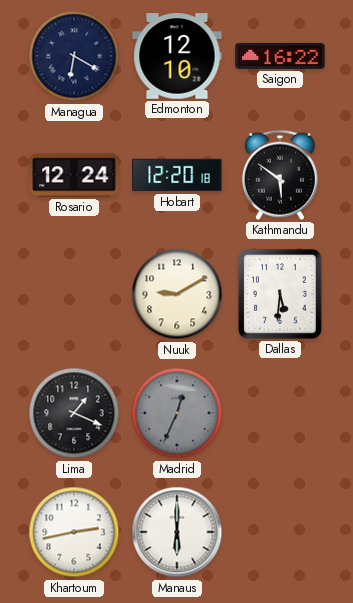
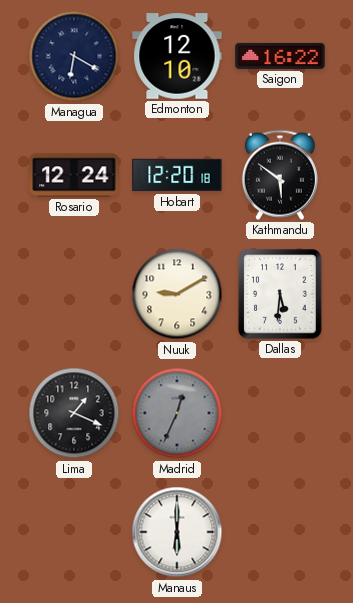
Khartoum: 2:43 -> none
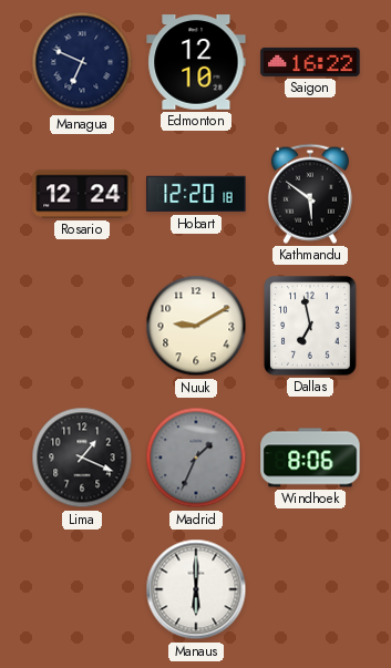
Managua: 6:20 -> 6:49
Dallas: 5:31 -> 6:58
Madrid: 12:34 -> 1:34
Windhoek: none -> 8:06
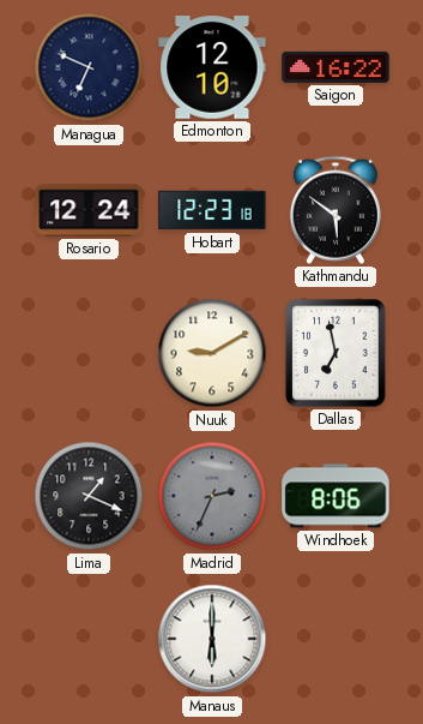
Hobart: 12:20 -> 12:23
Madrid: 1:34 -> 2:34
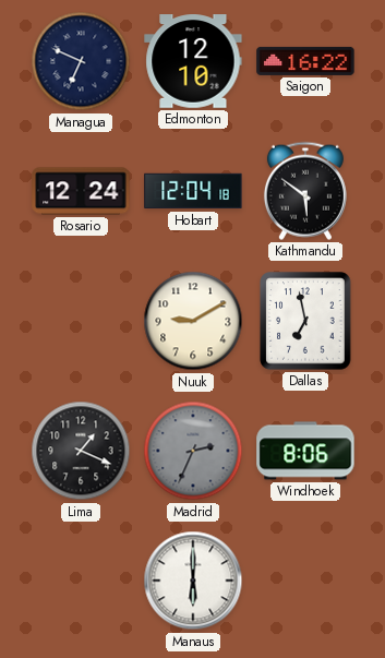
Hobart: 12:23 -> 12:04
